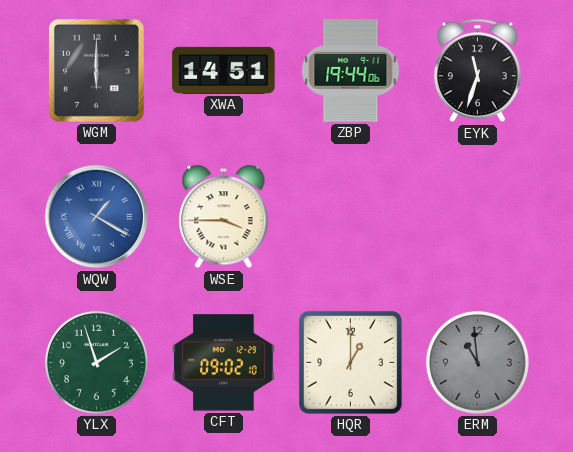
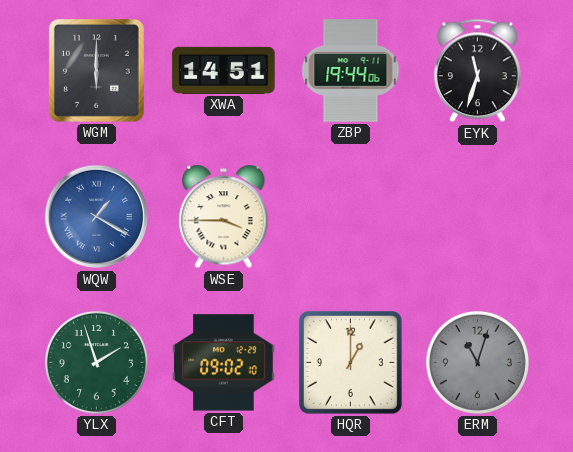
ERM: 10:59 -> 11:03
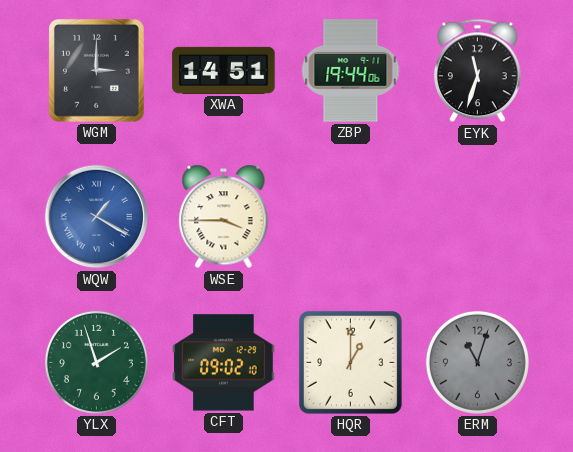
WGM: 6:00 -> 3:00
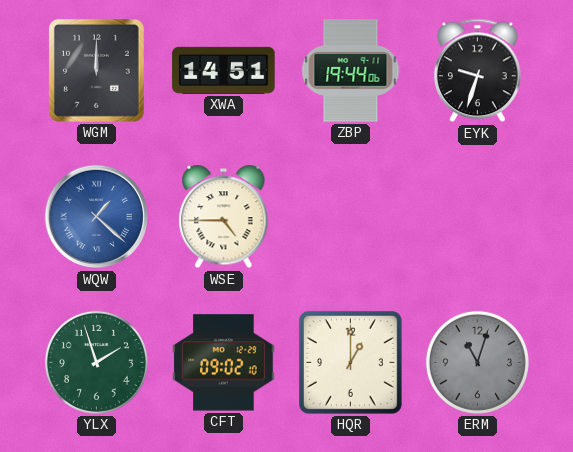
WGM: 3:00 -> 12:00
EYK: 11:33 -> 9:33
WQW: 1:20 -> 1:22
WSE: 3:45 -> 4:45
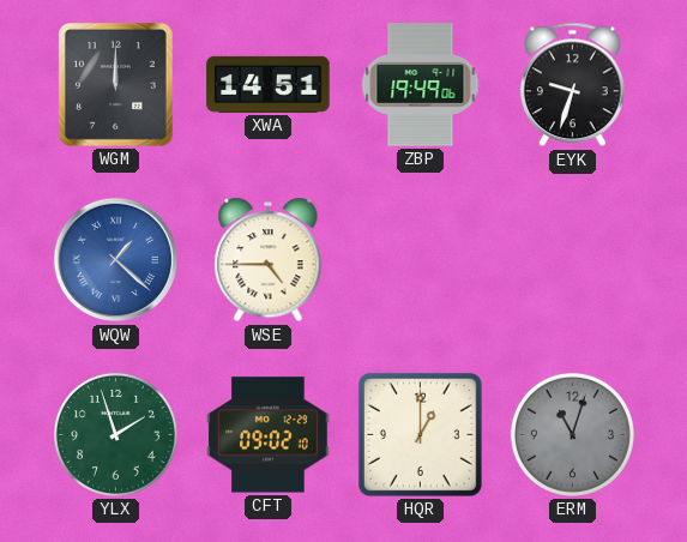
ZBP: 19:44 -> 19:49
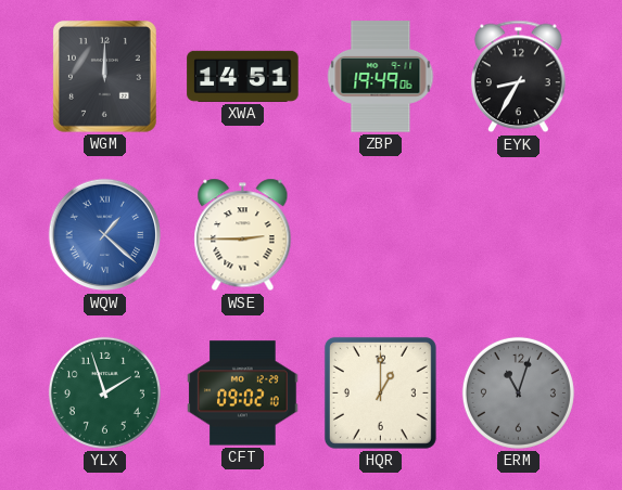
EYK: 9:33 -> 8:35
WSE: 4:45 -> 2:45
